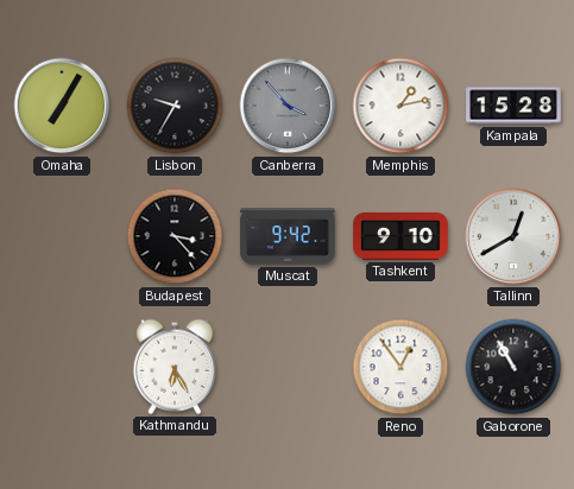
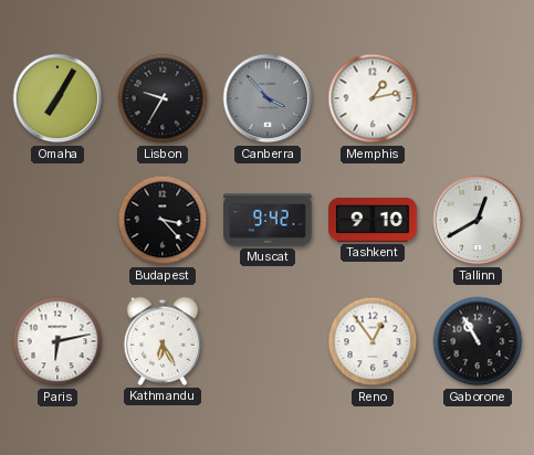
Kampala: 15:28 -> none
Paris: none -> 6:13
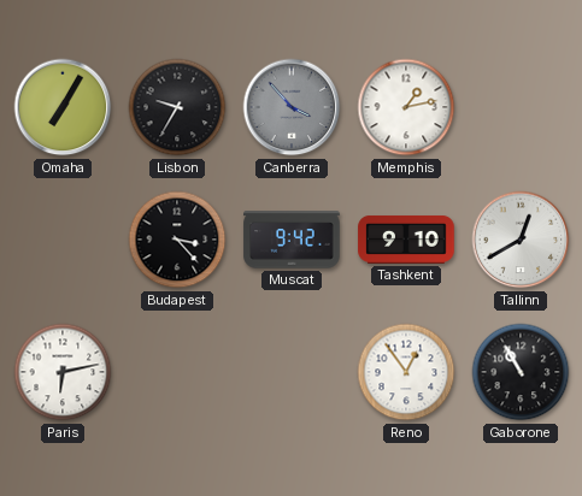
Kathmandu: 6:25 -> none
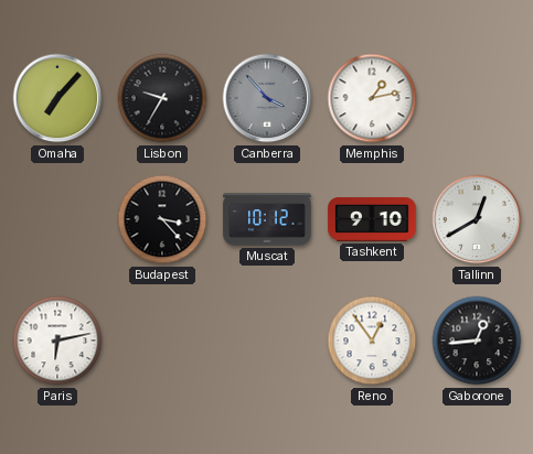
Omaha: 7:05 -> 7:07
Muscat: 9:42 -> 10:12
Gaborone: 10:55 -> 12:44
